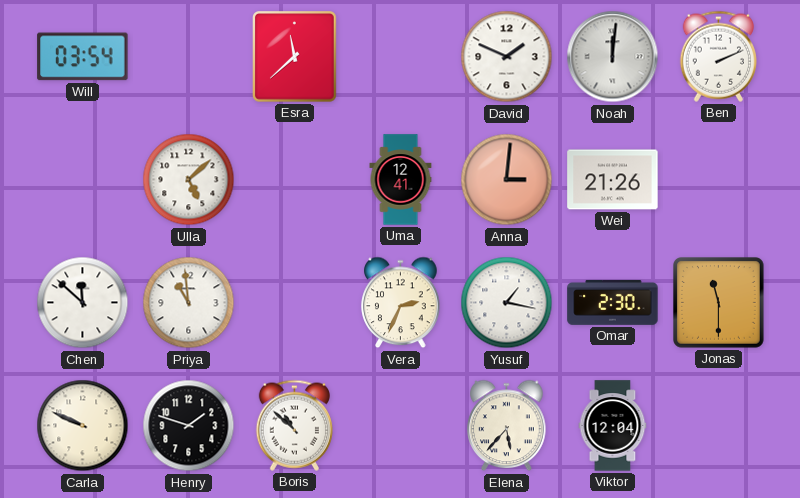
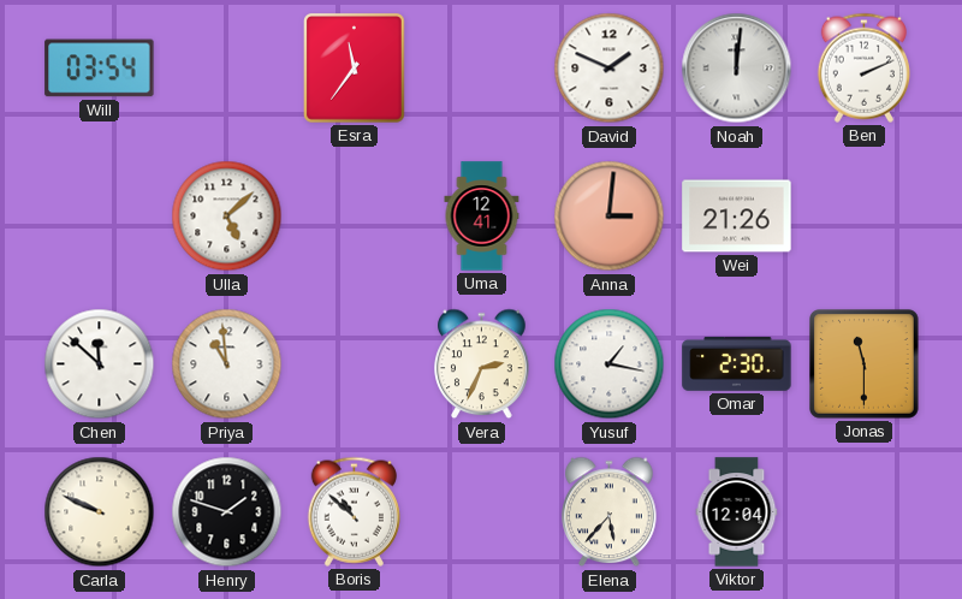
Esra: 11:38 -> 11:36
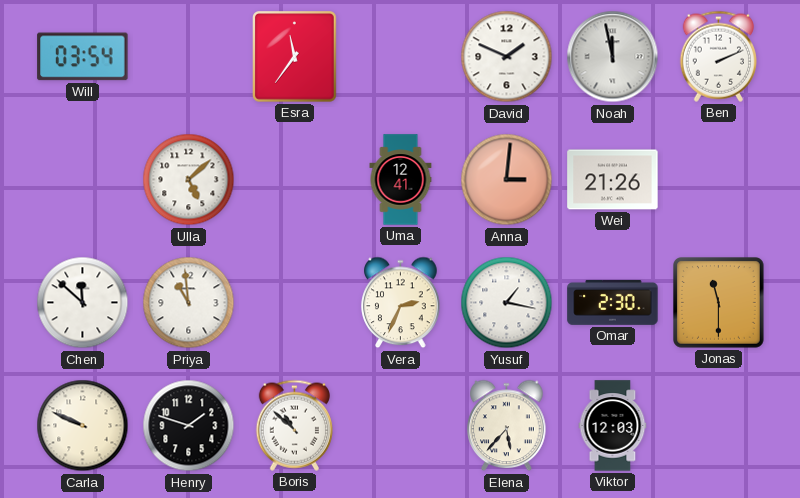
Noah: 12:01 -> 11:58
Viktor: 12:04 -> 12:03
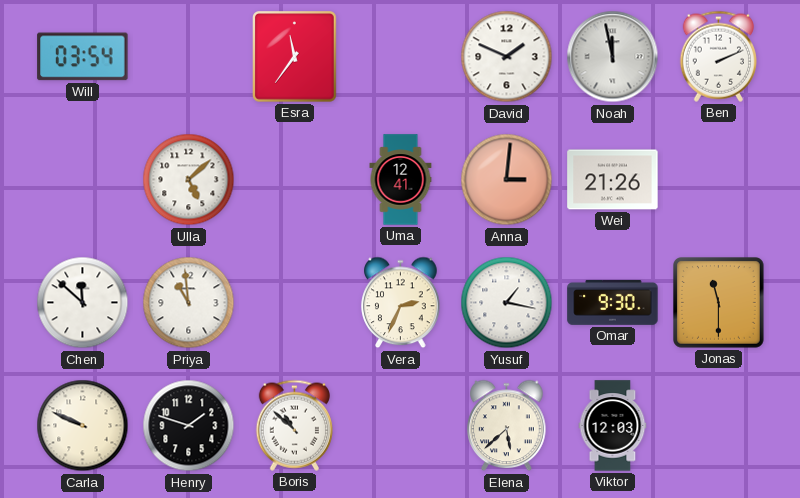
Omar: 2:30 -> 9:30
Elena: 5:37 -> 5:38
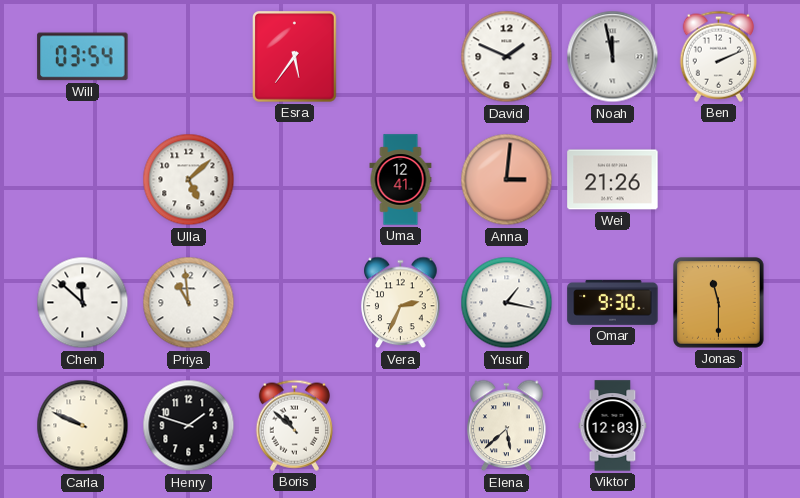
Esra: 11:36 -> 5:36
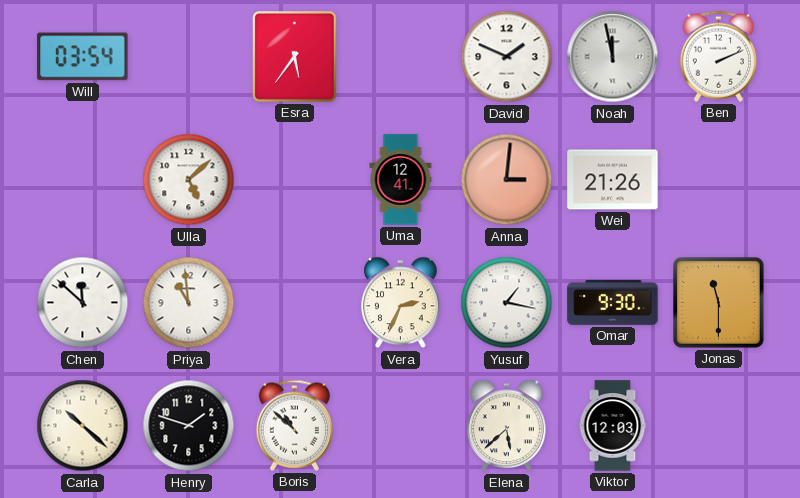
Carla: 9:49 -> 10:22
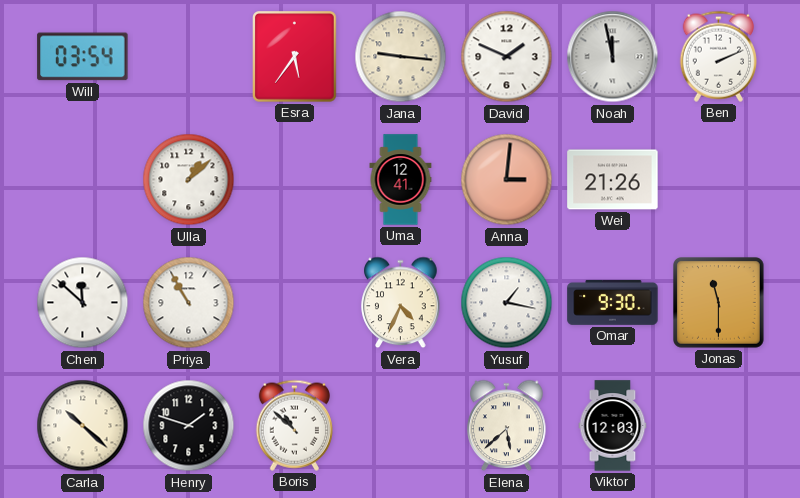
Jana: none -> 9:16
Ulla: 5:08 -> 1:08
Priya: 10:59 -> 10:55
Vera: 2:34 -> 4:34
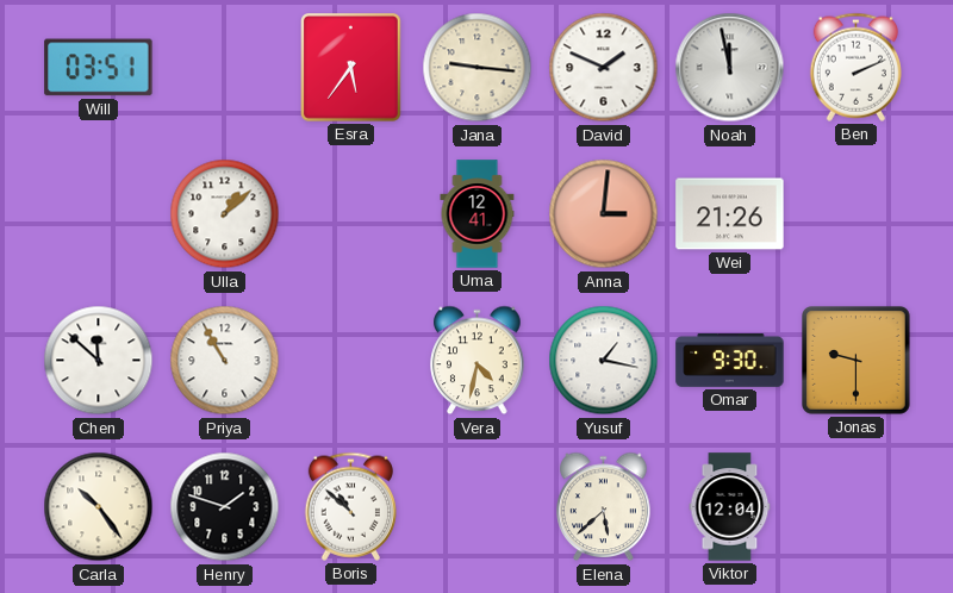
Will: 03:54 -> 03:51
Vera: 4:34 -> 4:32
Jonas: 11:30 -> 9:30
Carla: 10:22 -> 10:24
Viktor: 12:03 -> 12:04
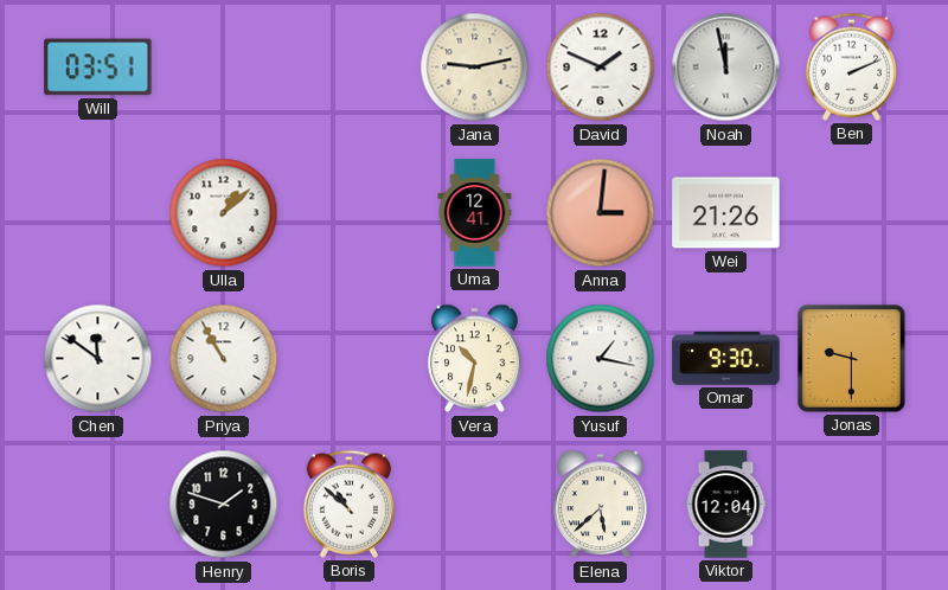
Esra: 5:36 -> none
Jana: 9:16 -> 9:13
Chen: 11:52 -> 11:51
Vera: 4:32 -> 10:32
Carla: 10:24 -> none
